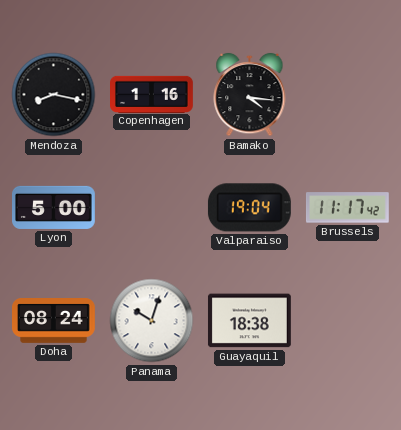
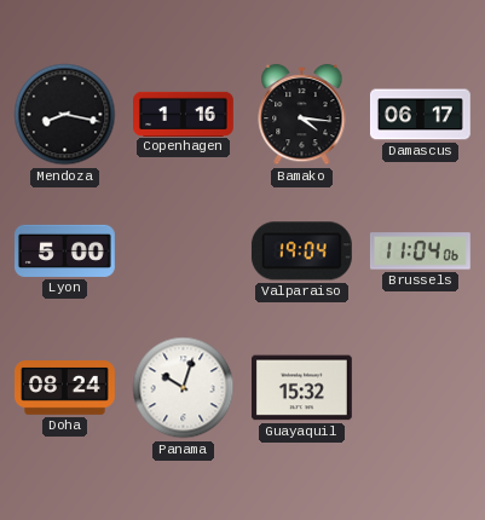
Damascus: none -> 06:17
Brussels: 11:17 -> 11:04
Guayaquil: 18:38 -> 15:32
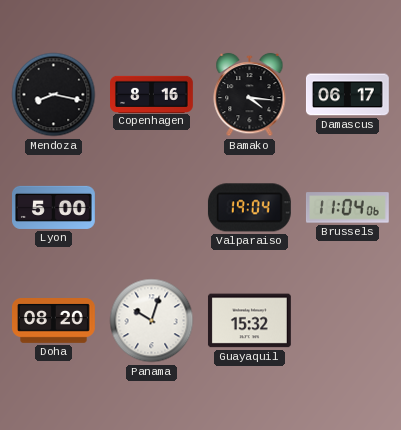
Copenhagen: 1:16 -> 8:16
Doha: 08:24 -> 08:20
